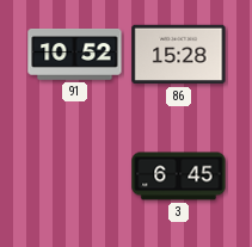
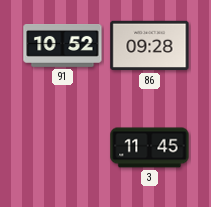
86: 15:28 -> 09:28
3: 6:45 -> 11:45
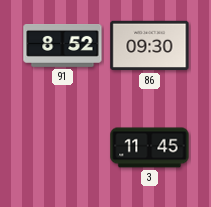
91: 10:52 -> 8:52
86: 09:28 -> 09:30
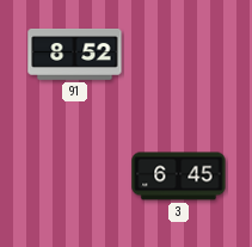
86: 09:30 -> none
3: 11:45 -> 6:45
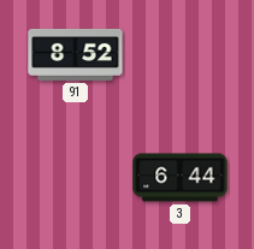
3: 6:45 -> 6:44
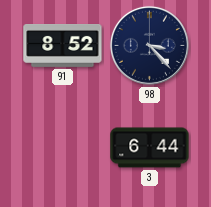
98: none -> 3:23
